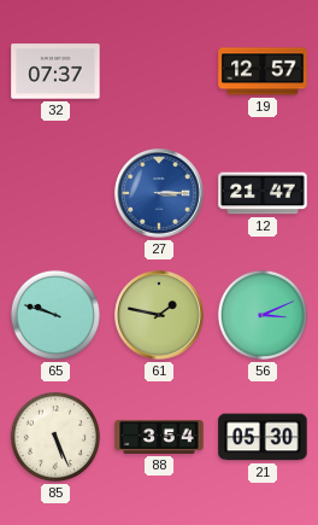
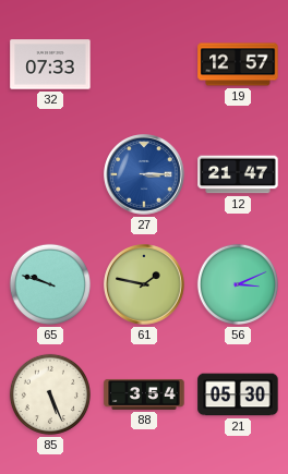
32: 07:37 -> 07:33
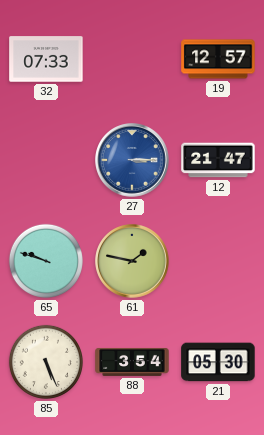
56: 3:11 -> none
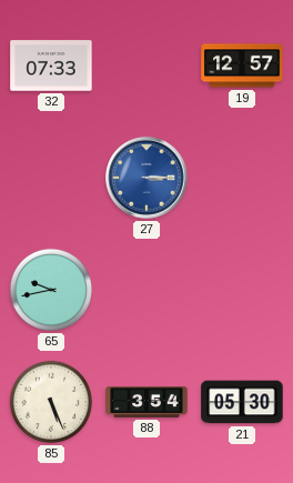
12: 21:47 -> none
65: 9:48 -> 9:43
61: 1:47 -> none
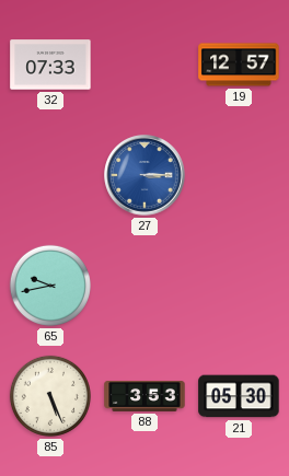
88: 3:54 -> 3:53
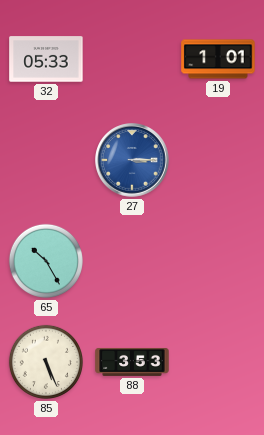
32: 07:33 -> 05:33
19: 12:57 -> 1:01
65: 9:43 -> 10:25
21: 05:30 -> none
